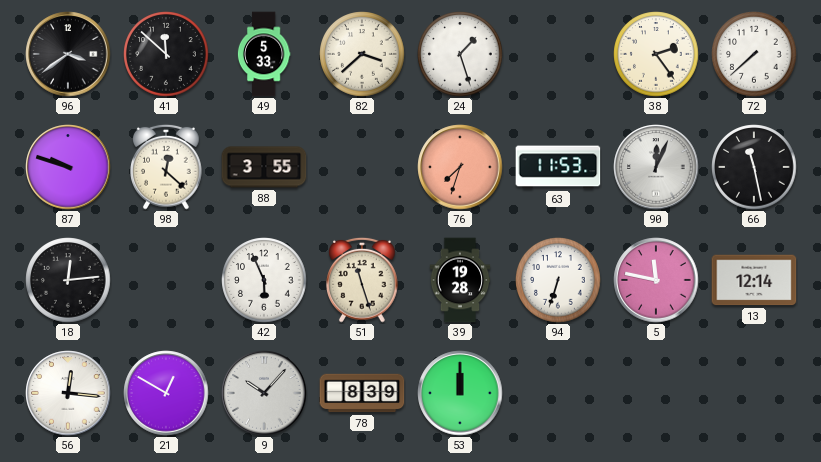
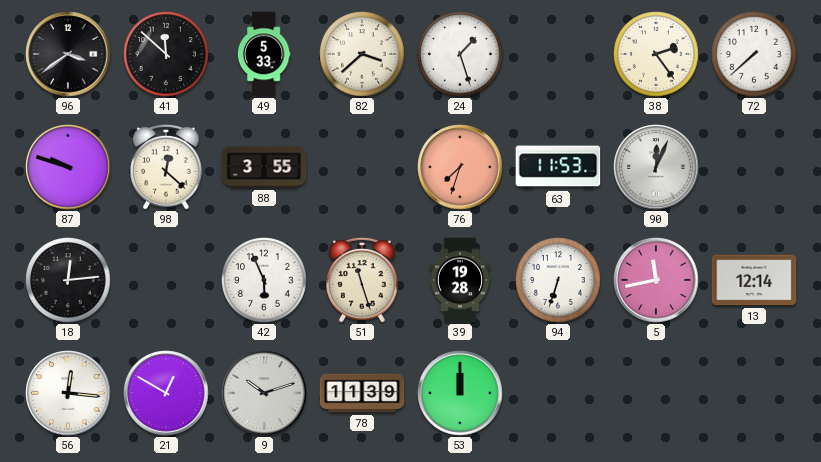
66: 11:28 -> none
5: 11:47 -> 11:43
9: 10:07 -> 10:12
78: 8:39 -> 11:39
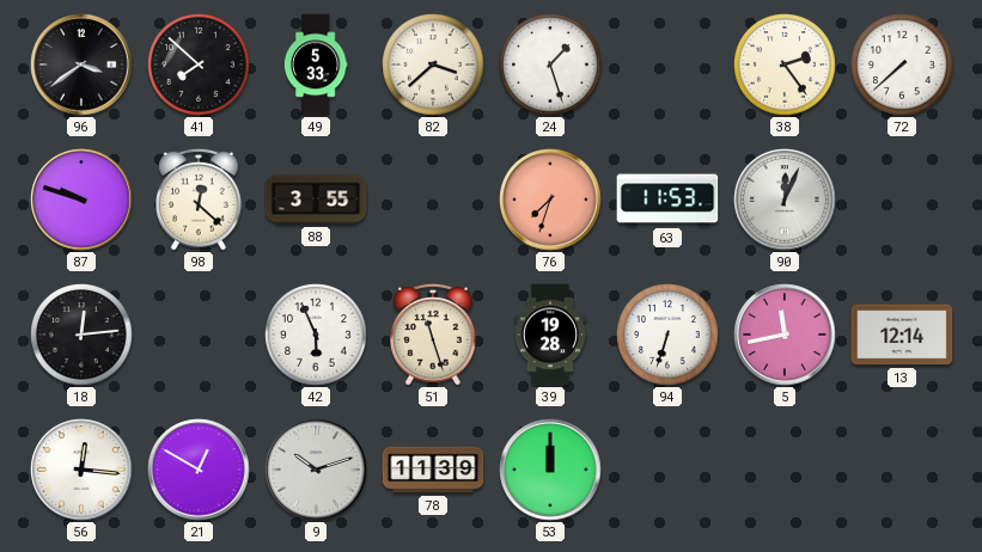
41: 11:52 -> 7:52
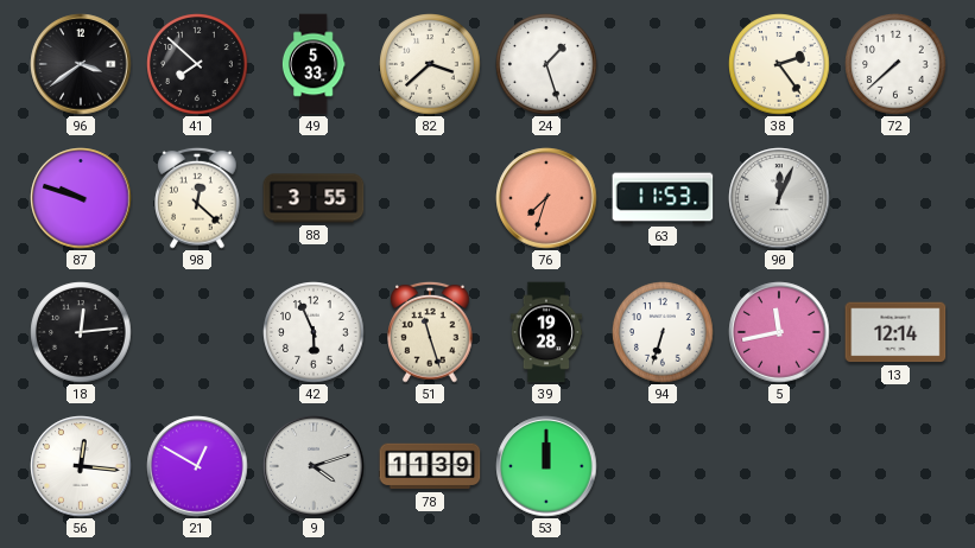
9: 10:12 -> 4:12
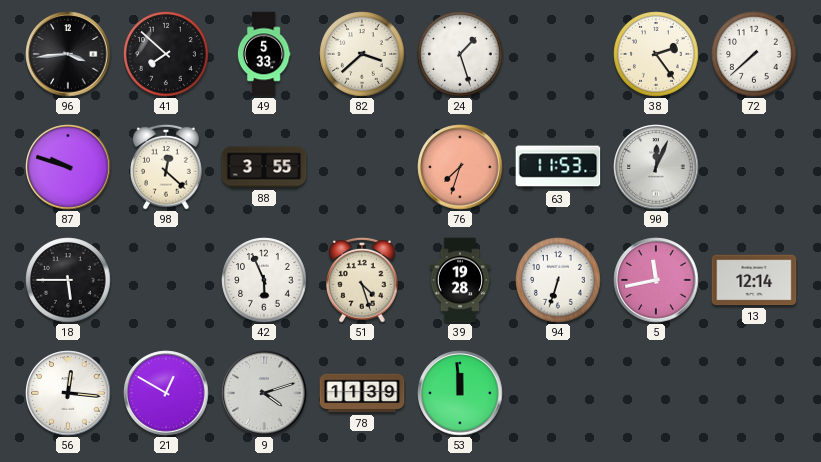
96: 3:39 -> 3:44
18: 12:14 -> 5:45
51: 11:27 -> 4:27
53: 12:00 -> 11:59
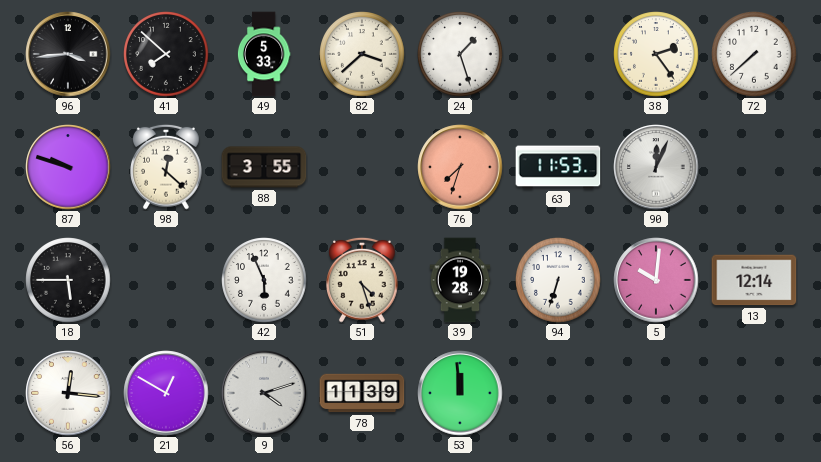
5: 11:43 -> 10:01
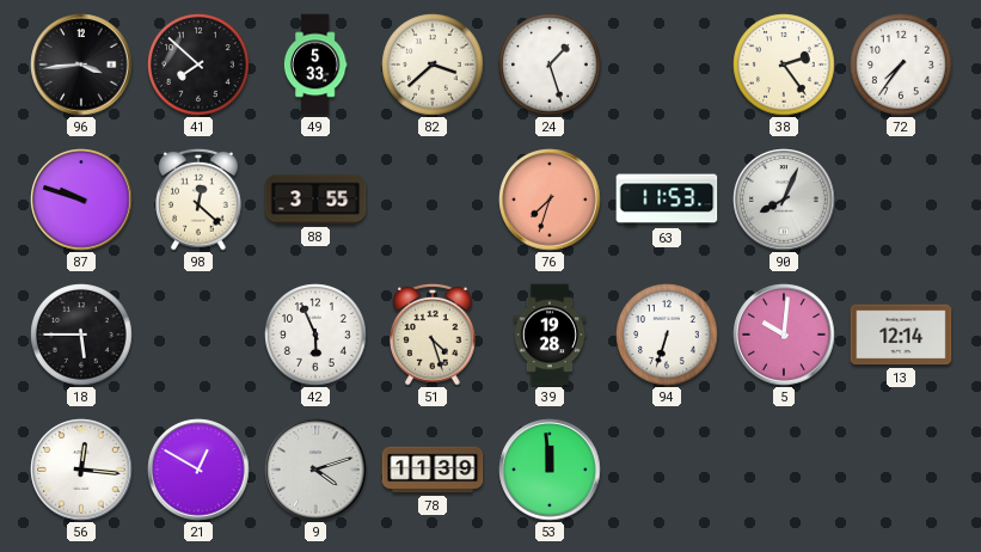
72: 7:38 -> 7:36
90: 12:04 -> 8:04
